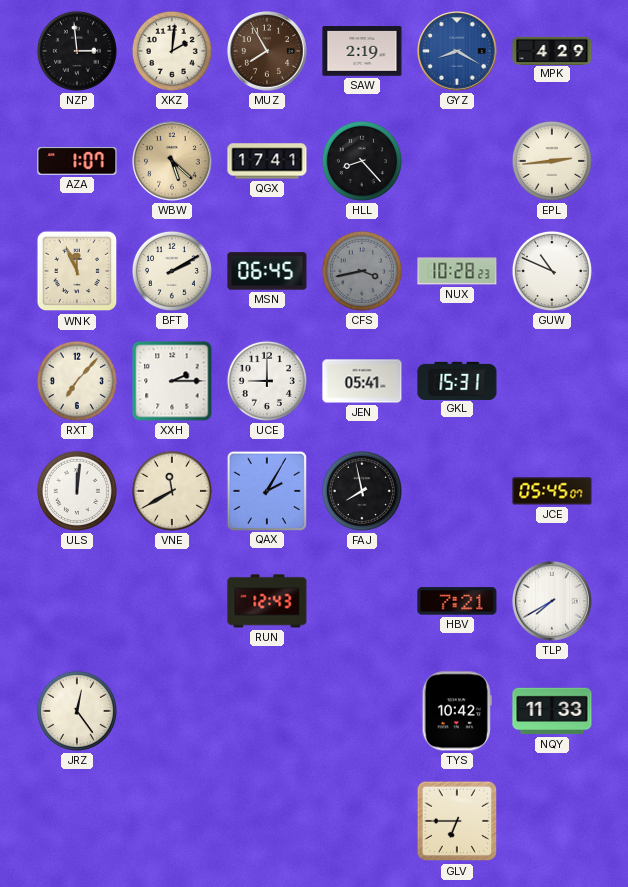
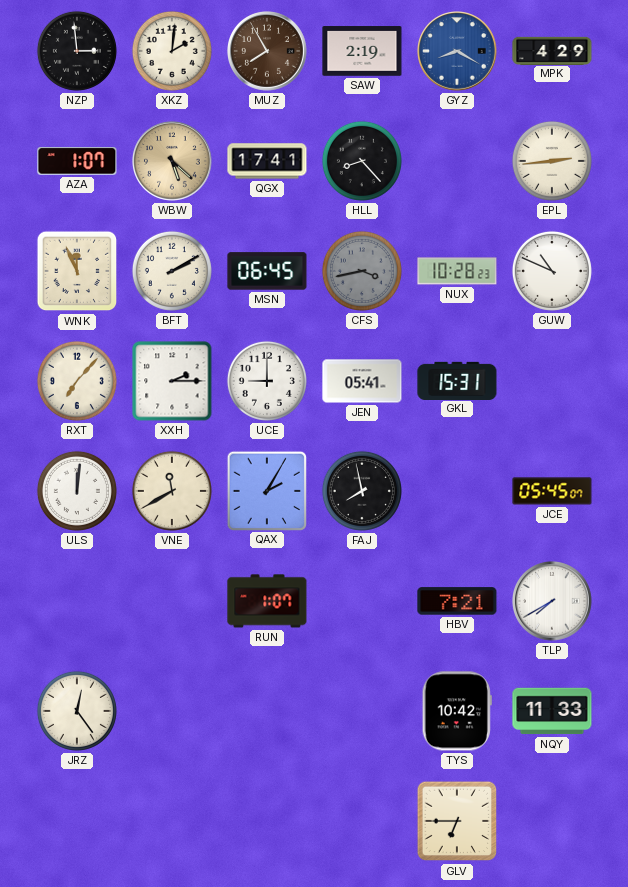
RUN: 12:43 -> 1:07
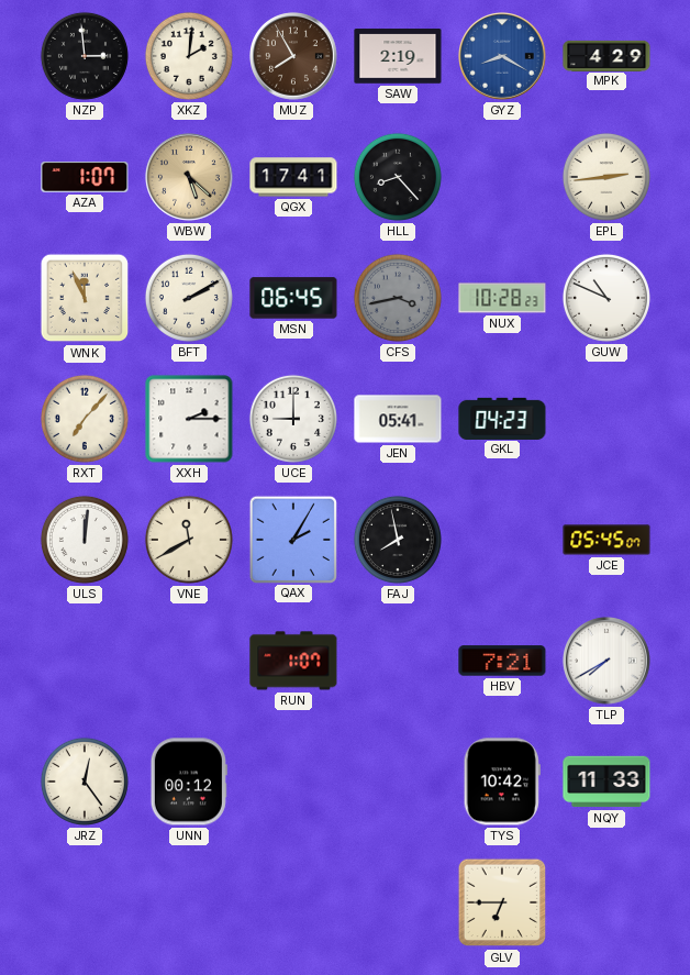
GKL: 15:31 -> 04:23
UNN: none -> 00:12
